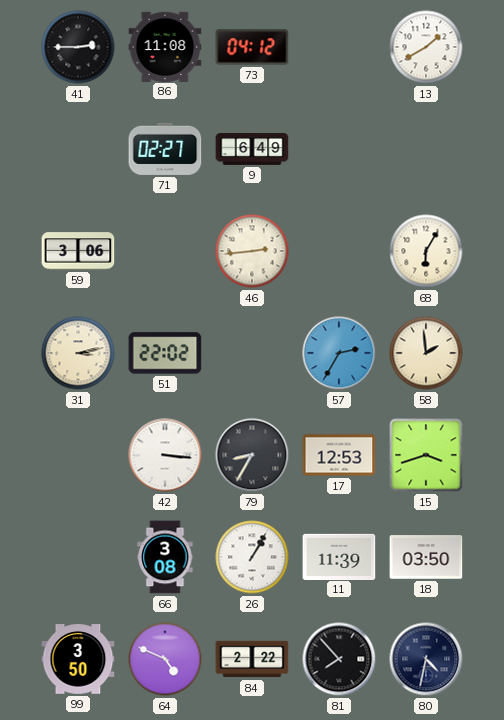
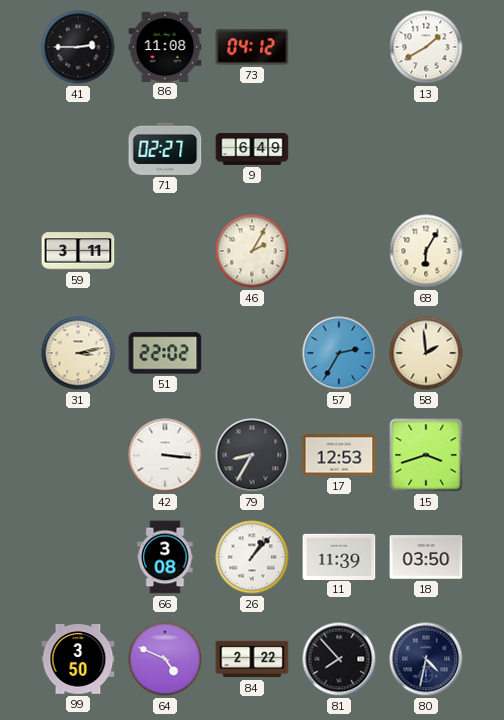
59: 3:06 -> 3:11
46: 2:44 -> 2:05
26: 1:05 -> 1:07
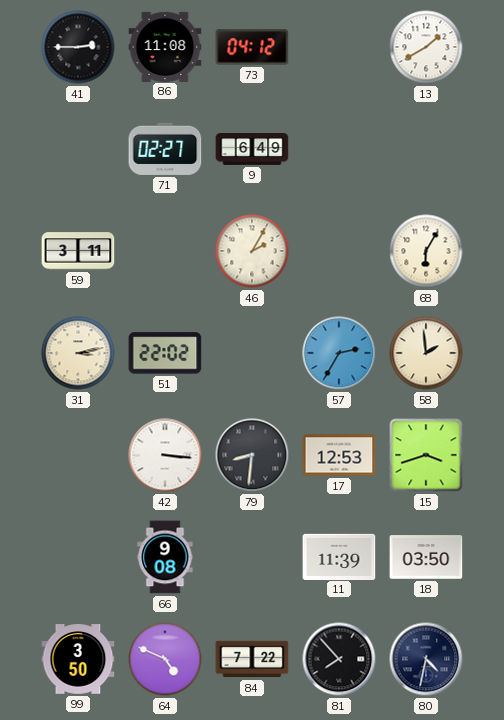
79: 8:35 -> 8:31
66: 3:08 -> 9:08
26: 1:07 -> none
84: 2:22 -> 7:22
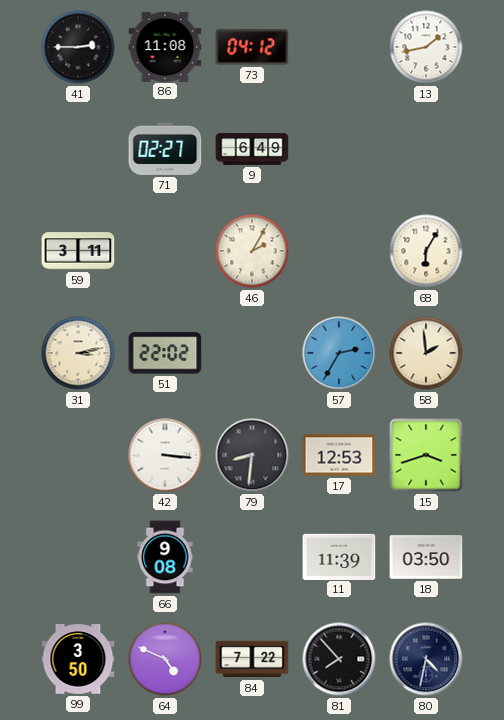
13: 1:40 -> 1:43
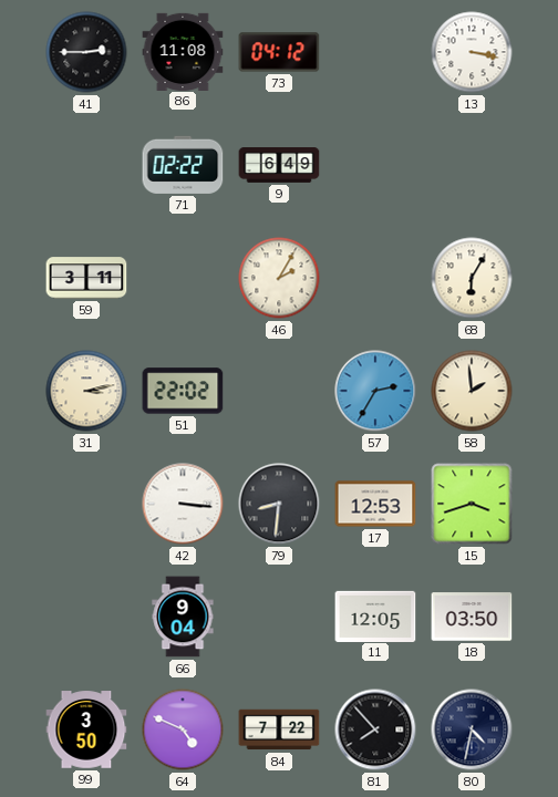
13: 1:43 -> 3:17
71: 02:27 -> 02:22
66: 9:08 -> 9:04
11: 11:39 -> 12:05
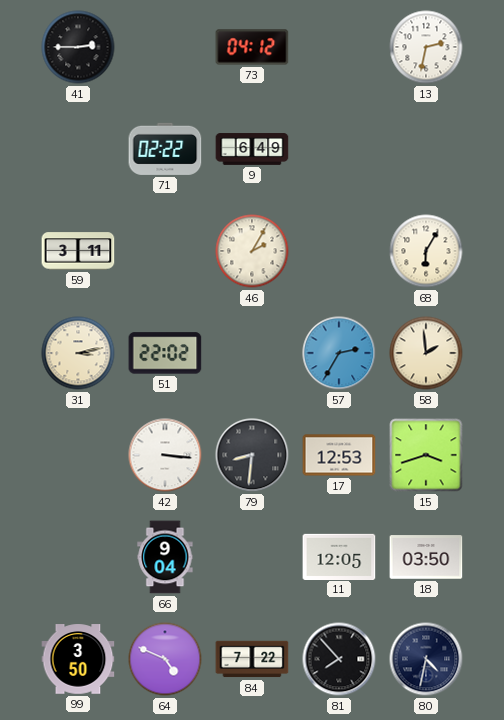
86: 11:08 -> none
13: 3:17 -> 2:32
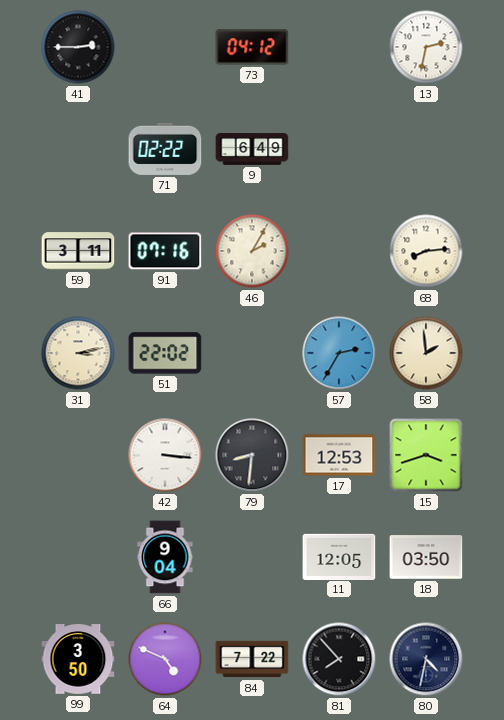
91: none -> 07:16
68: 6:05 -> 8:14
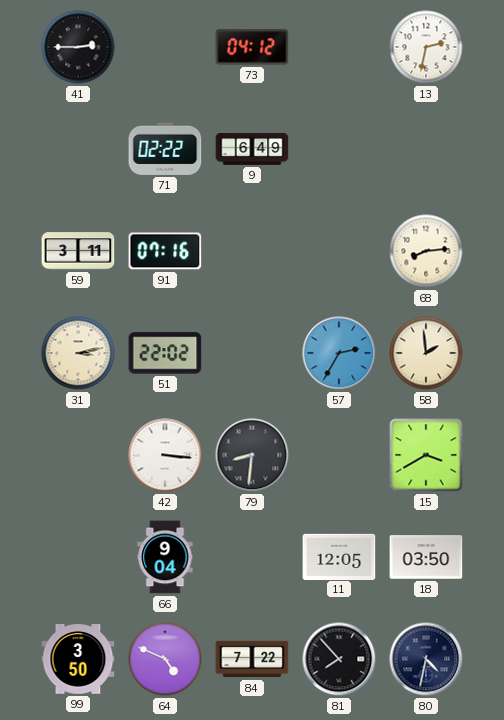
46: 2:05 -> none
17: 12:53 -> none
15: 3:42 -> 3:40
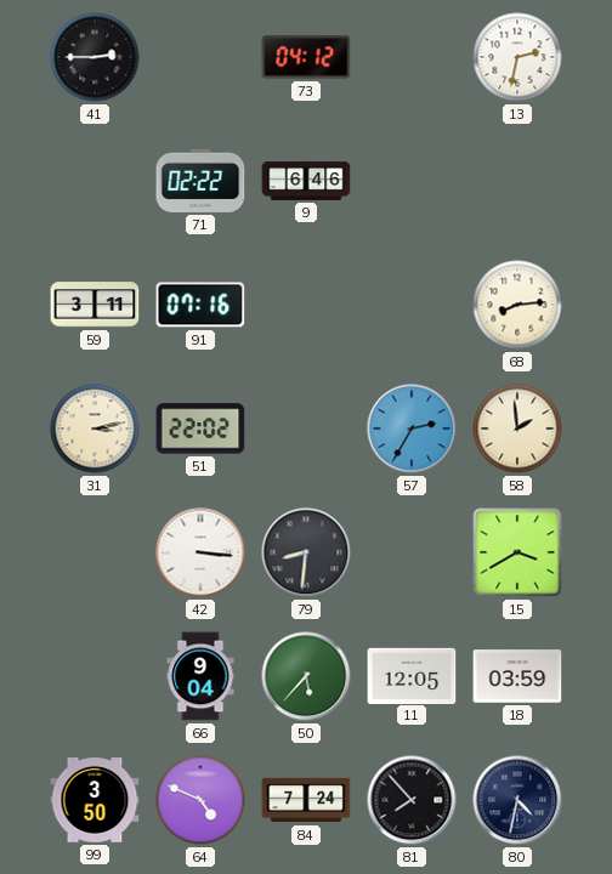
9: 6:49 -> 6:46
50: none -> 5:37
18: 03:50 -> 03:59
84: 7:22 -> 7:24
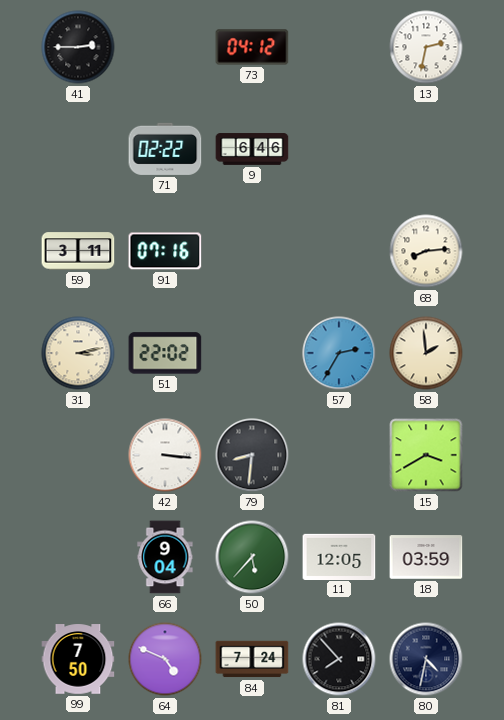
99: 3:50 -> 7:50
